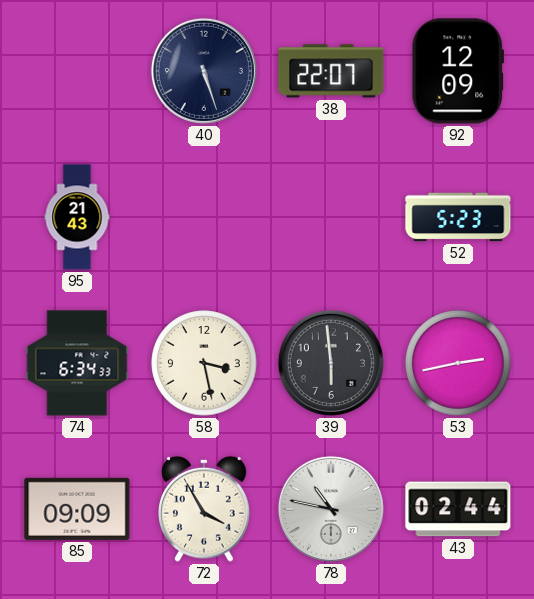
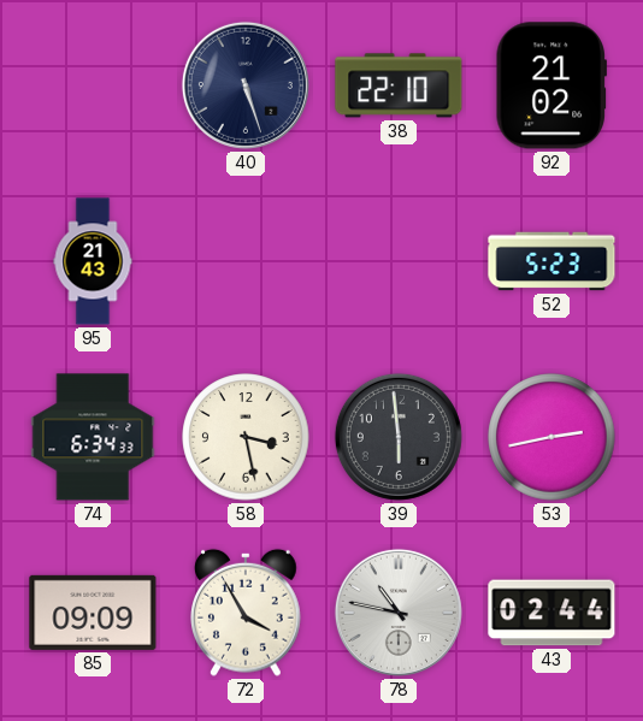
38: 22:07 -> 22:10
92: 12:09 -> 21:02
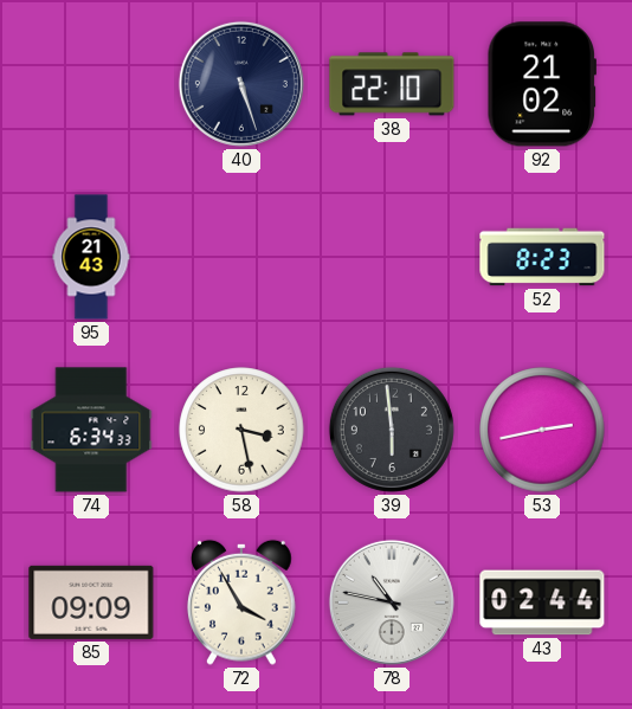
52: 5:23 -> 8:23
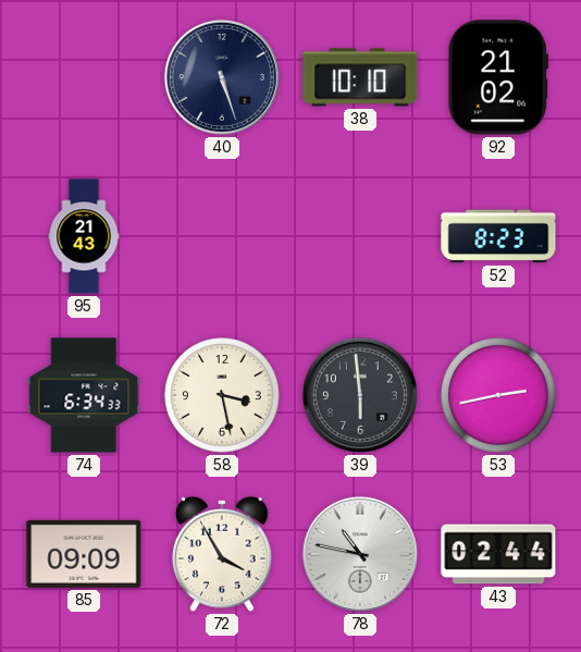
38: 22:10 -> 10:10
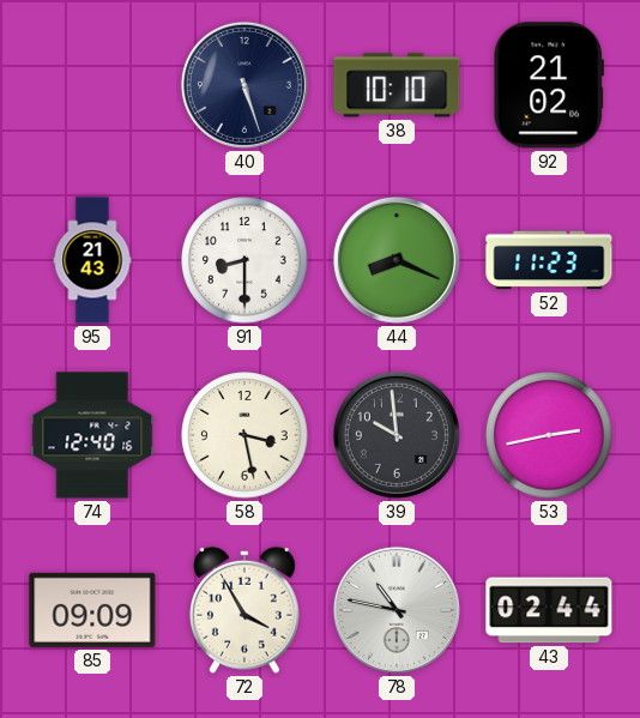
91: none -> 8:30
44: none -> 8:19
52: 8:23 -> 11:23
74: 6:34 -> 12:40
39: 5:59 -> 9:59
